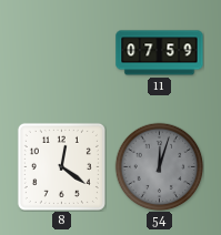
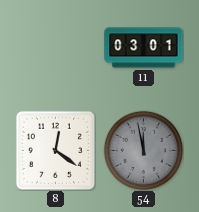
11: 07:59 -> 03:01
54: 12:03 -> 11:58
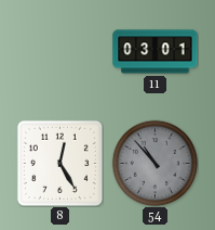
8: 12:21 -> 12:25
54: 11:58 -> 10:53
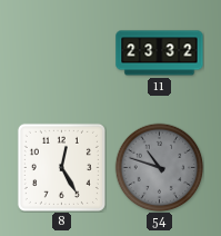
11: 03:01 -> 23:32
54: 10:53 -> 10:48
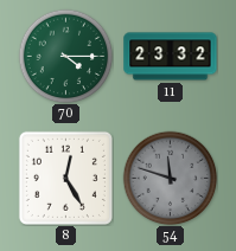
70: none -> 4:15
54: 10:48 -> 11:48
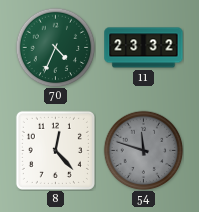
70: 4:15 -> 4:34
8: 12:25 -> 12:23
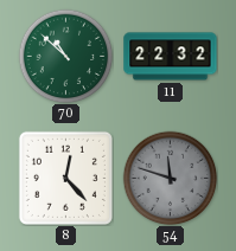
70: 4:34 -> 10:52
11: 23:32 -> 22:32
